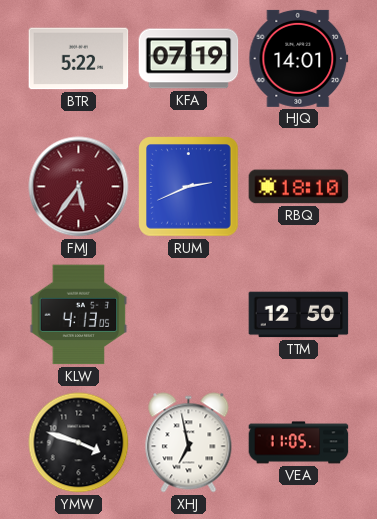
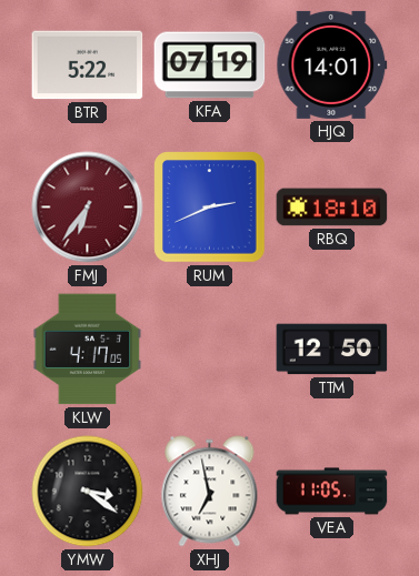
FMJ: 5:36 -> 6:36
KLW: 4:13 -> 4:17
YMW: 3:48 -> 3:21
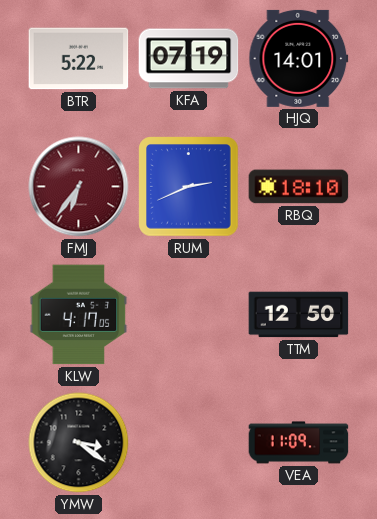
XHJ: 6:58 -> none
VEA: 11:05 -> 11:09
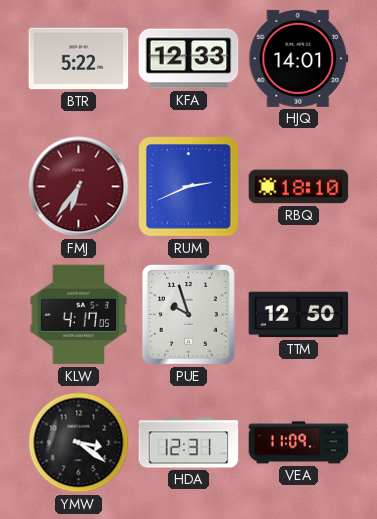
KFA: 07:19 -> 12:33
PUE: none -> 9:57
HDA: none -> 12:31
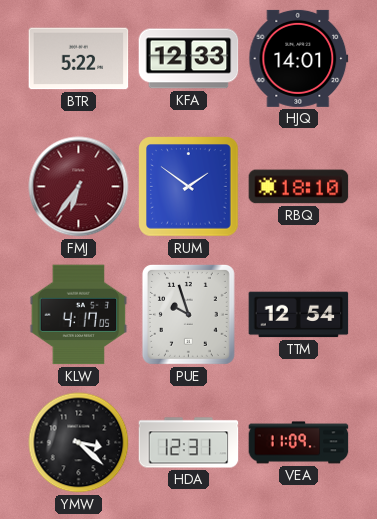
RUM: 2:41 -> 1:51
TTM: 12:50 -> 12:54
YMW: 3:21 -> 3:22
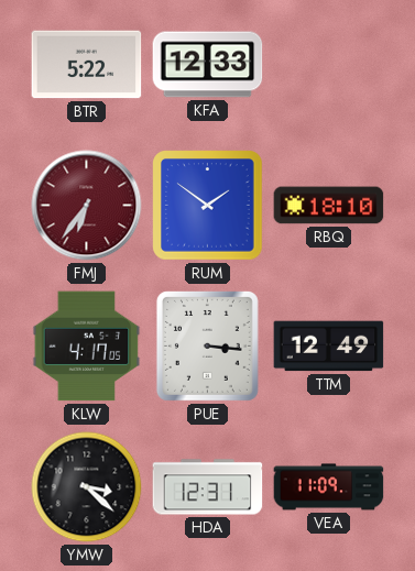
HJQ: 14:01 -> none
PUE: 9:57 -> 3:16
TTM: 12:54 -> 12:49
